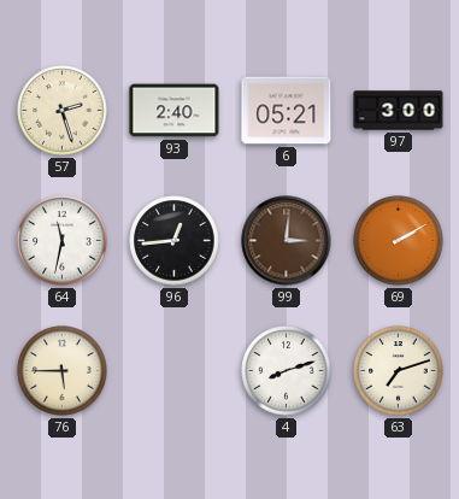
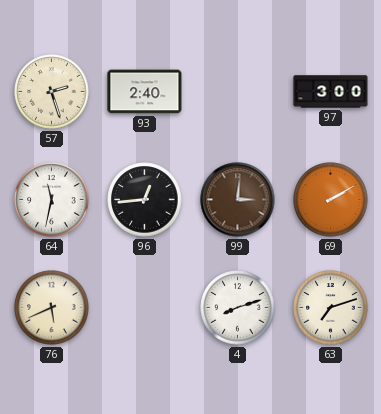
6: 05:21 -> none
76: 5:45 -> 5:41
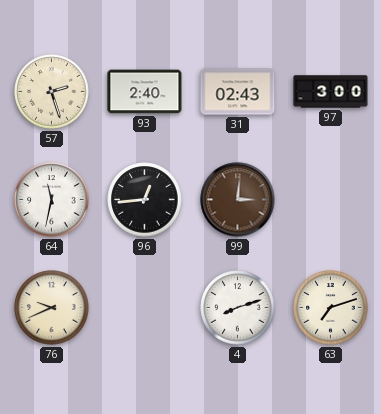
31: none -> 02:43
69: 2:10 -> none
76: 5:41 -> 9:41
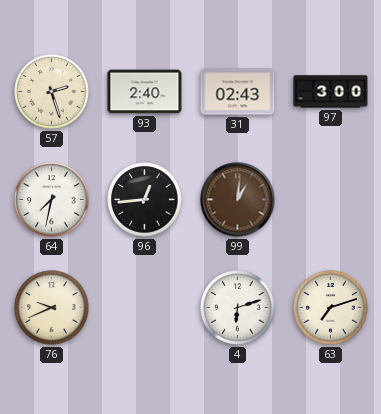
64: 11:32 -> 7:32
99: 3:01 -> 1:01
4: 8:12 -> 6:12
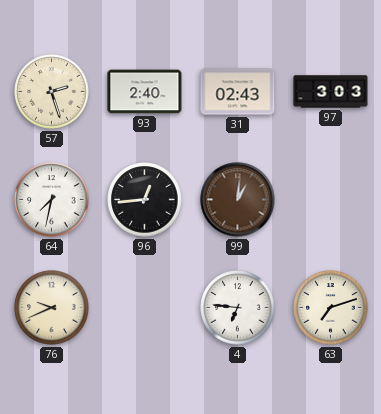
97: 3:00 -> 3:03
4: 6:12 -> 6:46
